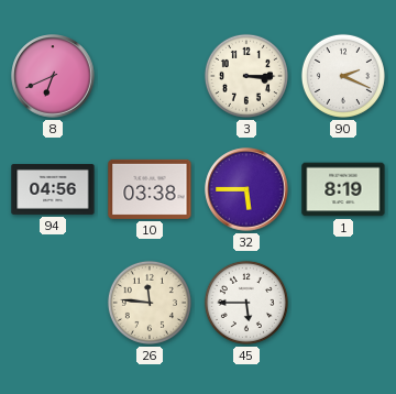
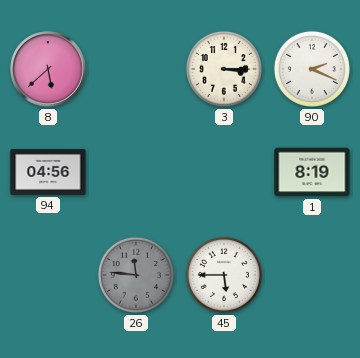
8: 6:41 -> 5:38
10: 03:38 -> none
32: 5:45 -> none
26 dial: cream -> grey
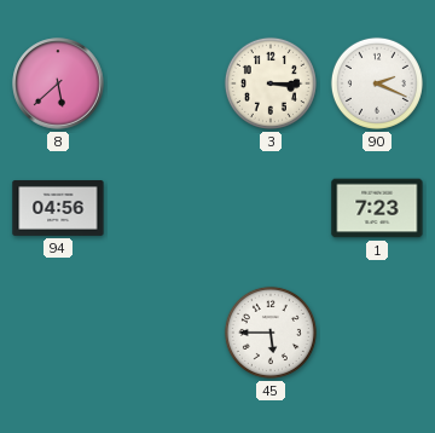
1: 8:19 -> 7:23
26: 11:46 -> none
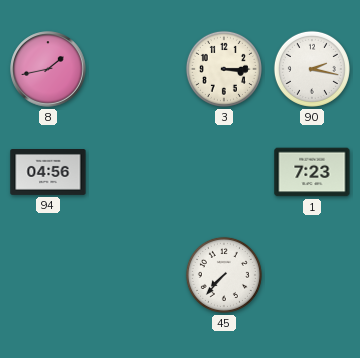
8: 5:38 -> 1:43
90: 2:19 -> 2:17
45: 5:45 -> 7:37
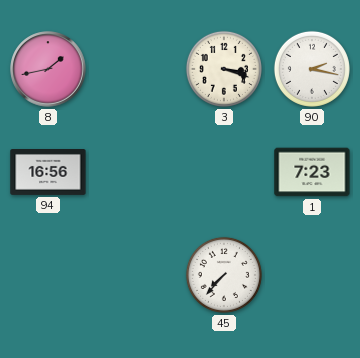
3: 3:15 -> 3:18
94: 04:56 -> 16:56
